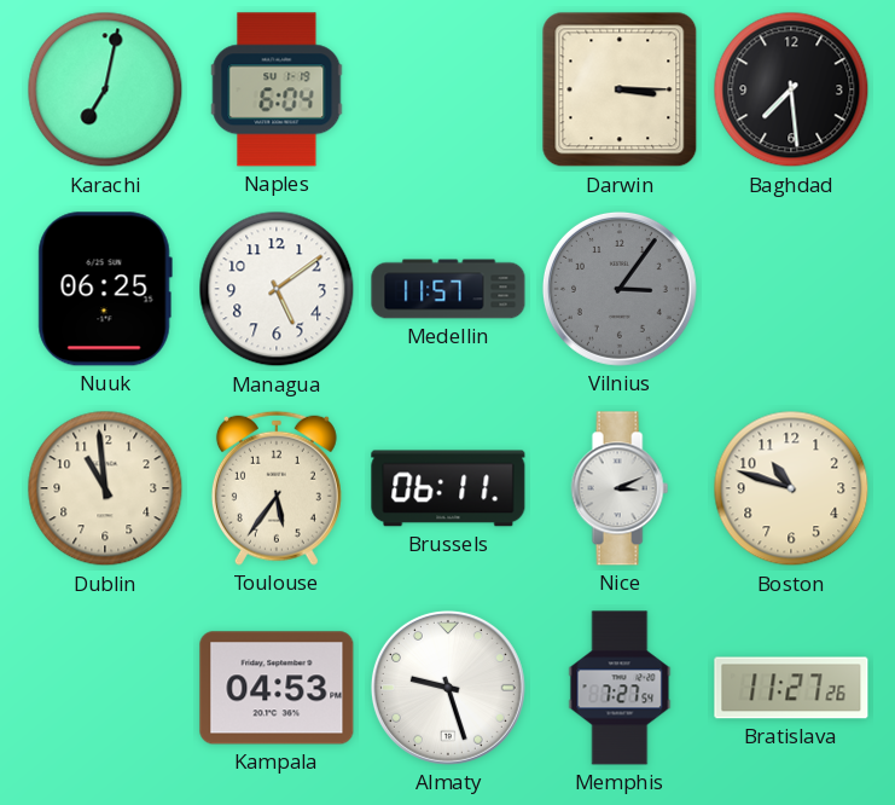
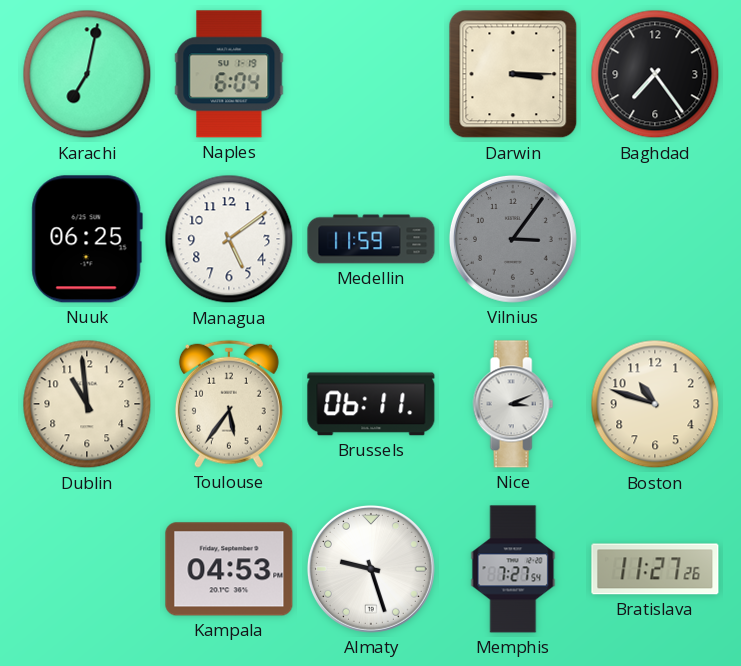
Baghdad: 7:29 -> 7:24
Medellin: 11:57 -> 11:59
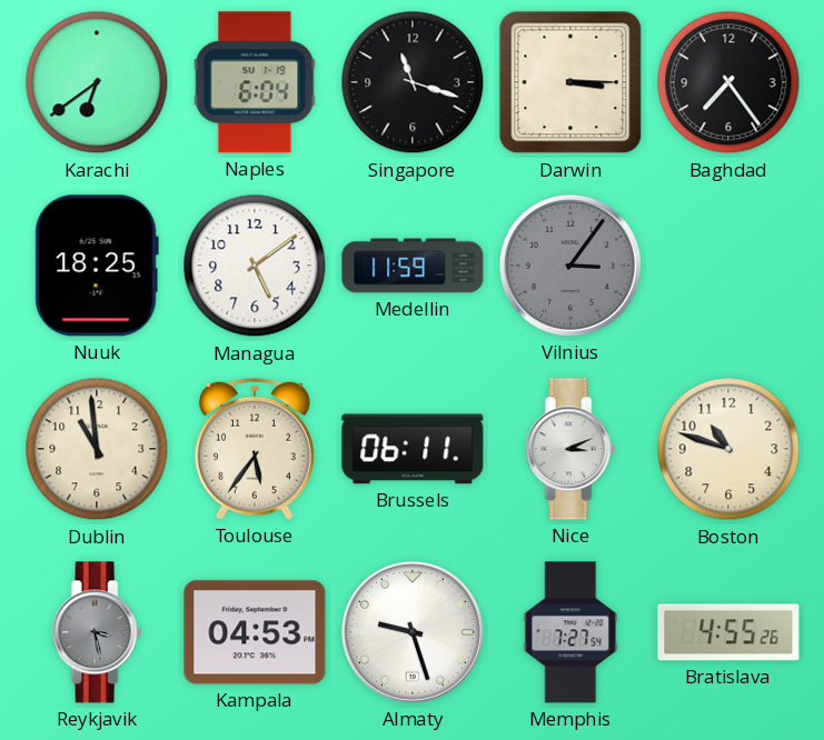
Karachi: 7:02 -> 6:39
Singapore: none -> 11:18
Nuuk: 06:25 -> 18:25
Reykjavik: none -> 3:28
Bratislava: 11:27 -> 4:55
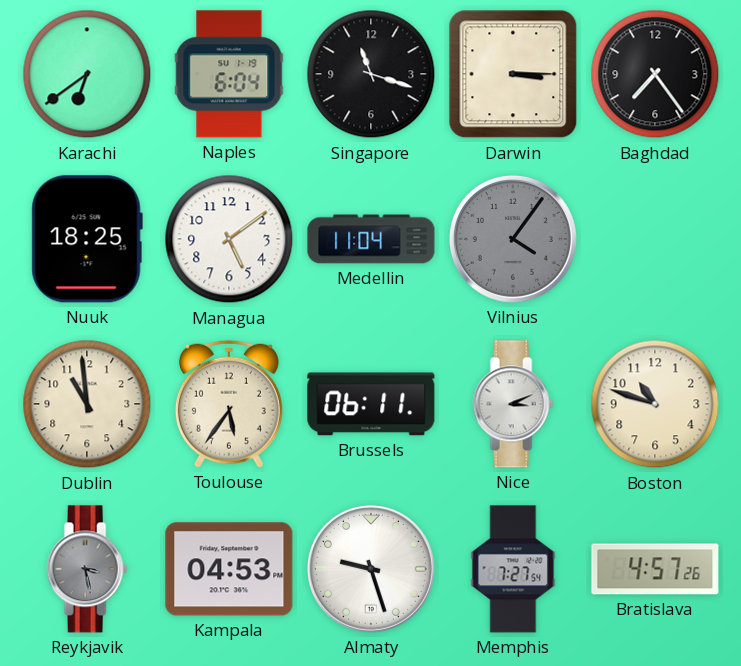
Medellin: 11:59 -> 11:04
Vilnius: 3:06 -> 4:06
Bratislava: 4:55 -> 4:57
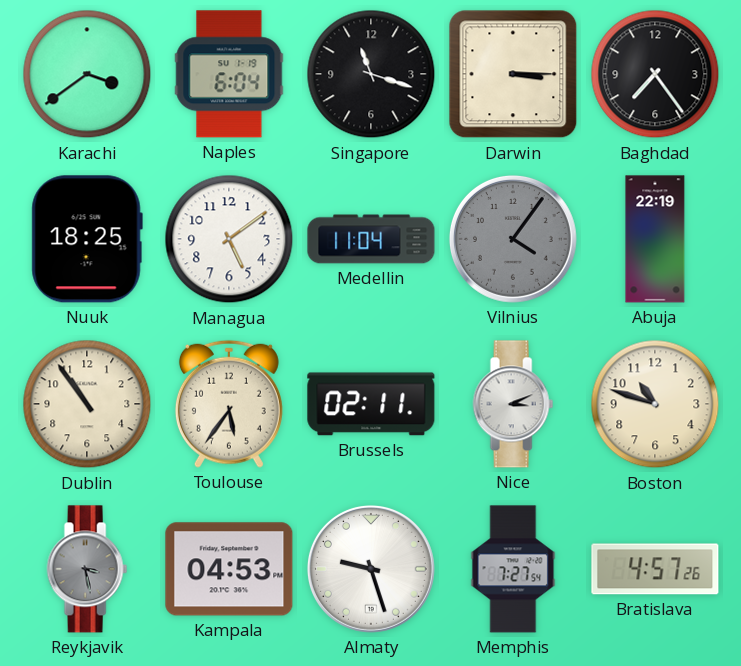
Karachi: 6:39 -> 3:39
Abuja: none -> 22:19
Dublin: 10:59 -> 10:54
Brussels: 06:11 -> 02:11
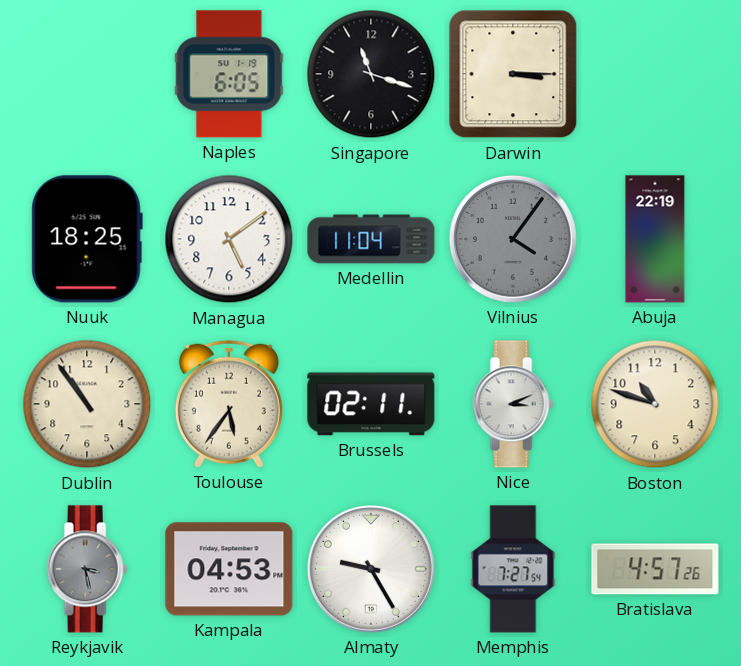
Karachi: 3:39 -> none
Naples: 6:04 -> 6:05
Baghdad: 7:24 -> none
Almaty: 9:27 -> 9:25
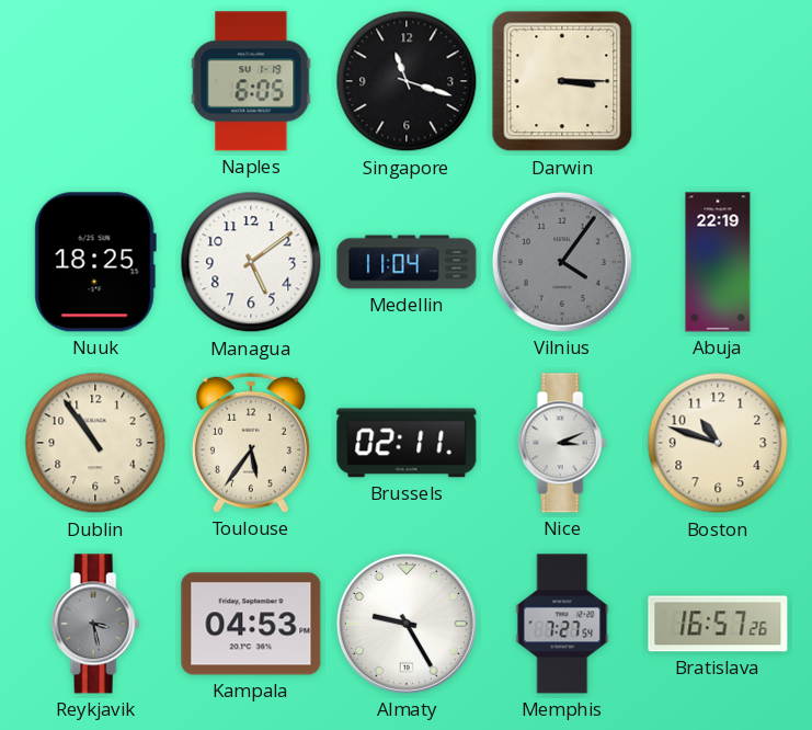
Bratislava: 4:57 -> 16:57
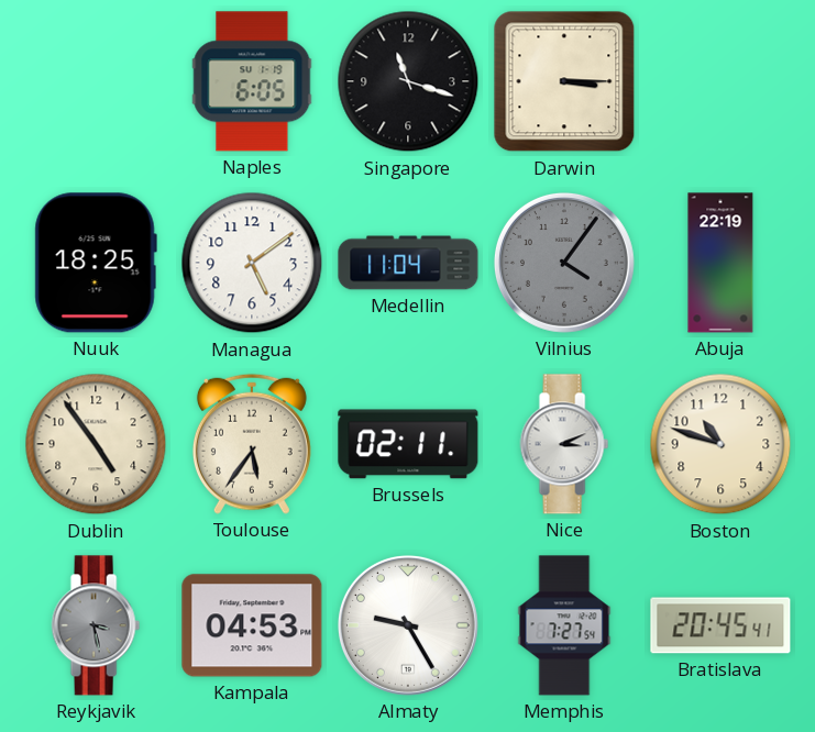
Dublin: 10:54 -> 4:54
Bratislava: 16:57 -> 20:45
